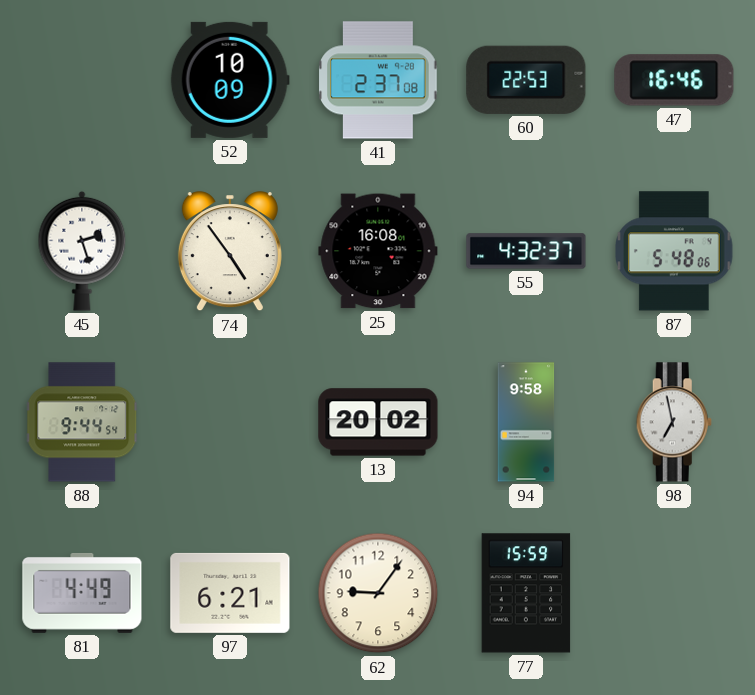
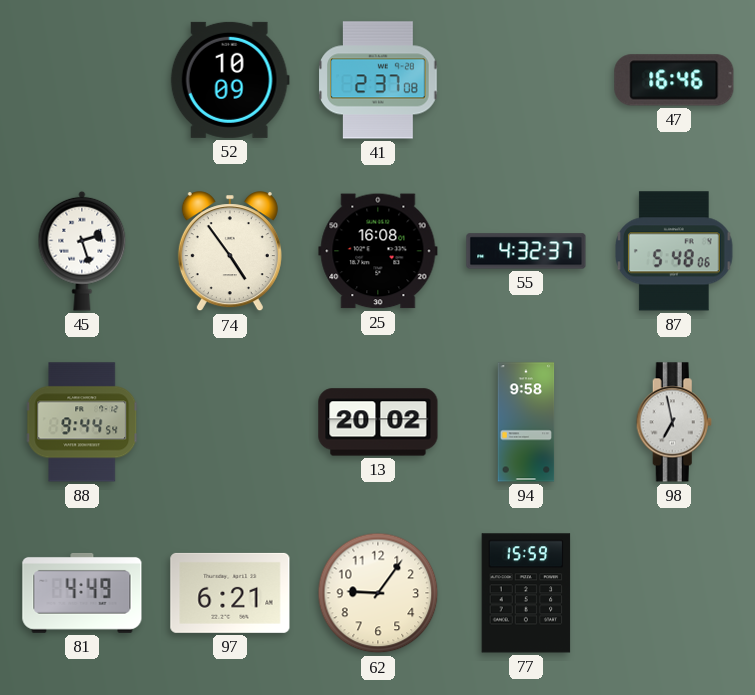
60: 22:53 -> none
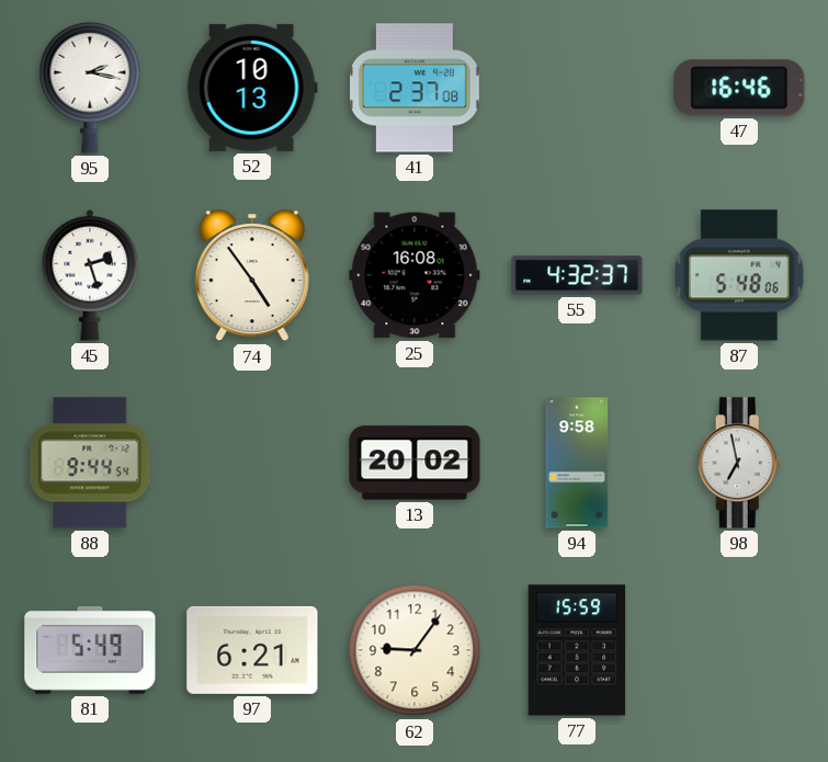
95: none -> 2:17
52: 10:09 -> 10:13
81: 4:49 -> 5:49
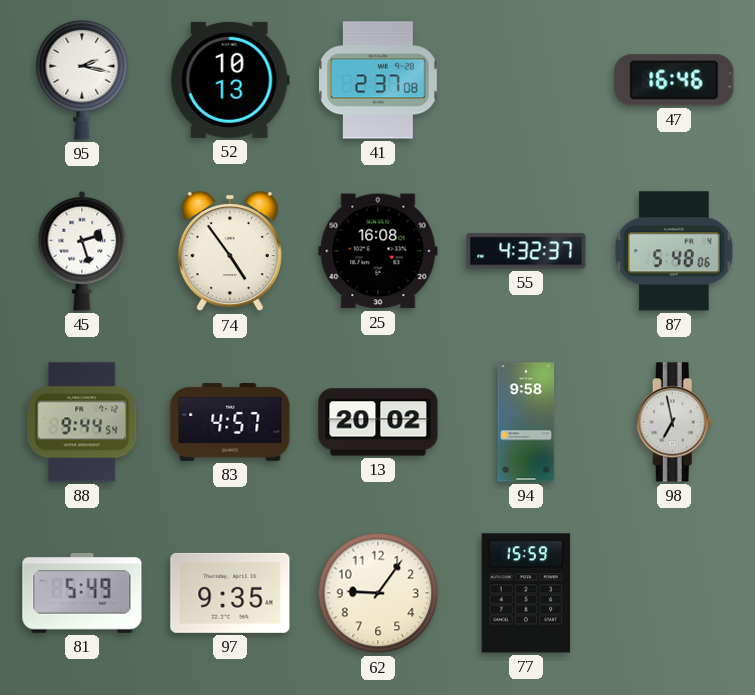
83: none -> 4:57
97: 6:21 -> 9:35
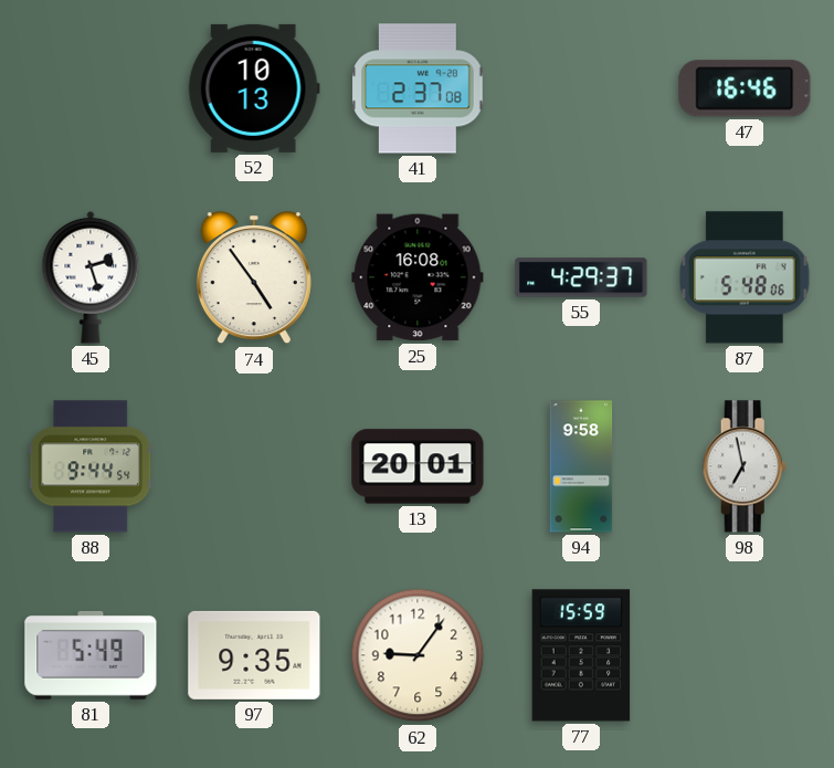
95: 2:17 -> none
55: 4:32 -> 4:29
83: 4:57 -> none
13: 20:02 -> 20:01
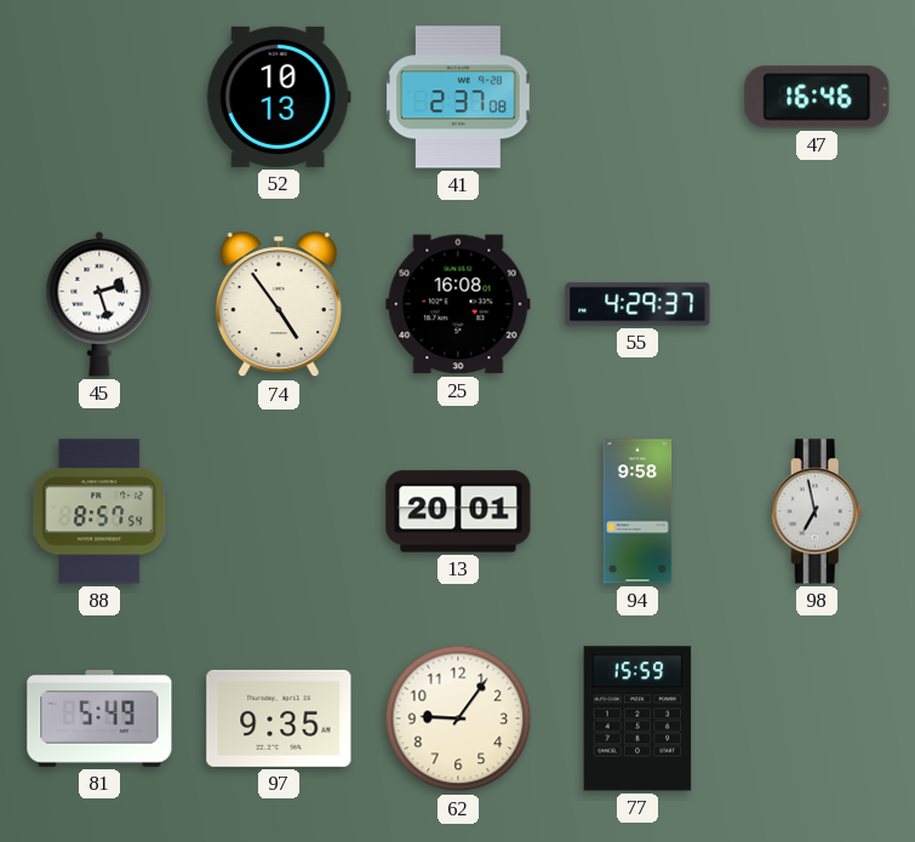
87: 5:48 -> none
88: 9:44 -> 8:57
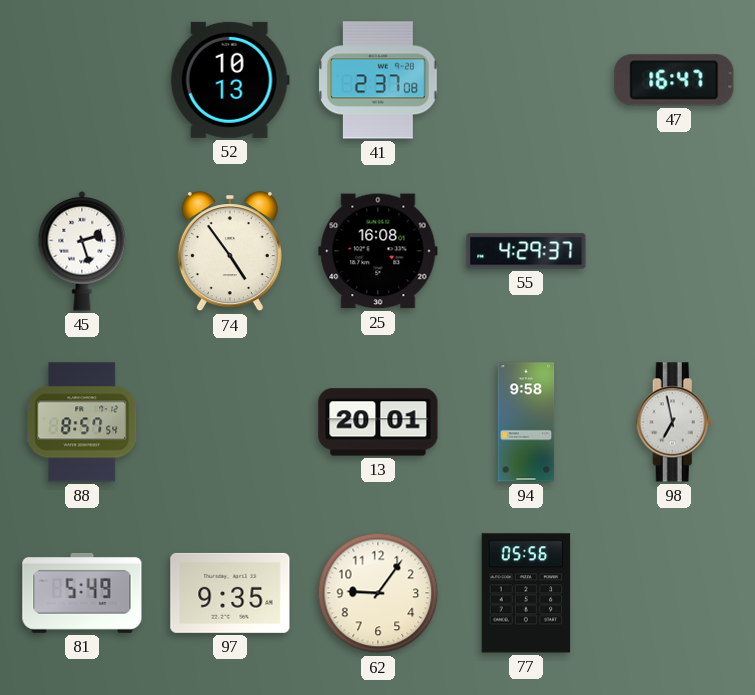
47: 16:46 -> 16:47
77: 15:59 -> 05:56
